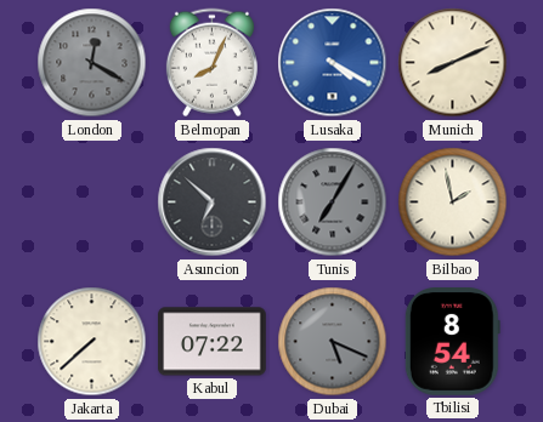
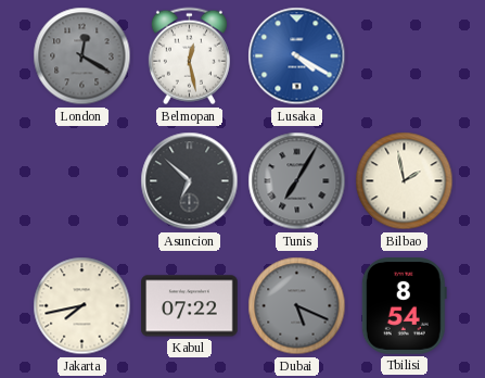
Belmopan: 8:04 -> 12:28
Munich: 8:11 -> none
Jakarta: 7:38 -> 7:43
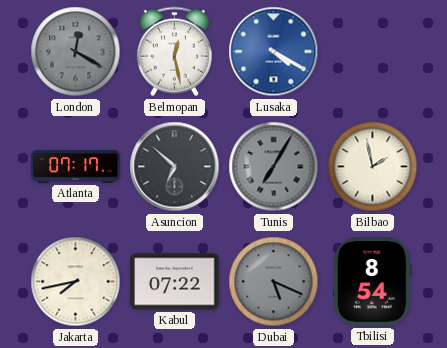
Atlanta: none -> 07:17
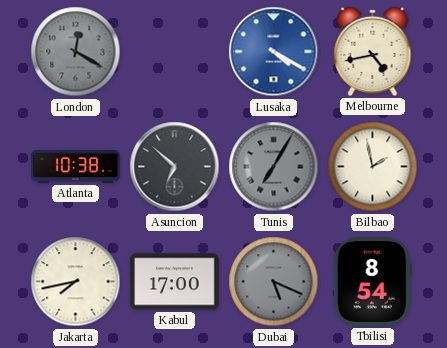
Belmopan: 12:28 -> none
Melbourne: none -> 4:43
Atlanta: 07:17 -> 10:38
Kabul: 07:22 -> 17:00
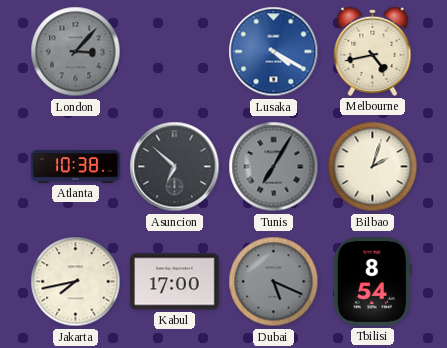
London: 12:20 -> 3:07
Bilbao: 1:58 -> 2:03
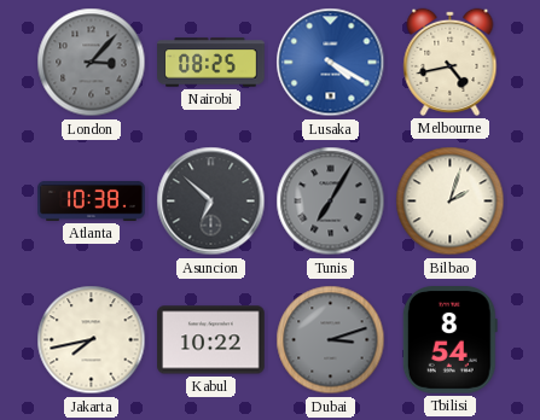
Nairobi: none -> 08:25
Kabul: 17:00 -> 10:22
Dubai: 5:19 -> 3:12
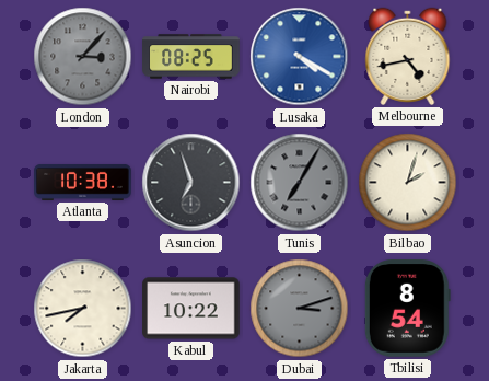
Asuncion: 6:52 -> 6:57
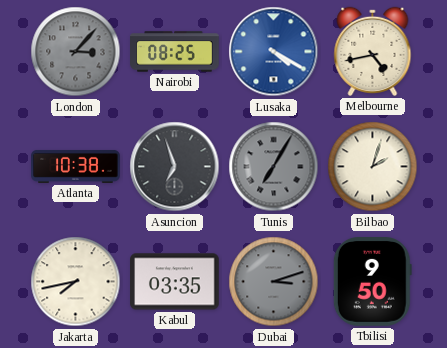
Kabul: 10:22 -> 03:35
Tbilisi: 8:54 -> 9:50
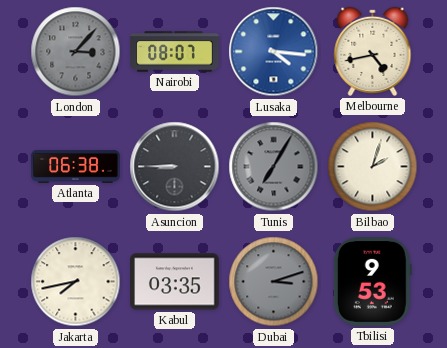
Nairobi: 08:25 -> 08:07
Lusaka: 4:20 -> 4:16
Atlanta: 10:38 -> 06:38
Asuncion: 6:57 -> 8:45
Tbilisi: 9:50 -> 9:53
